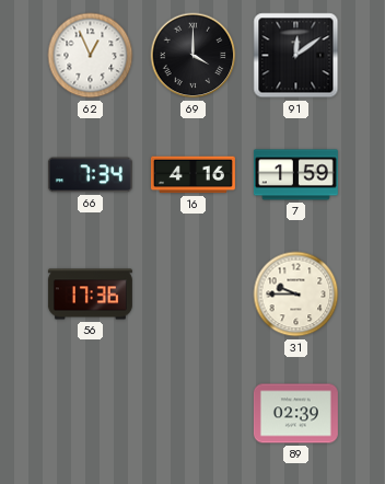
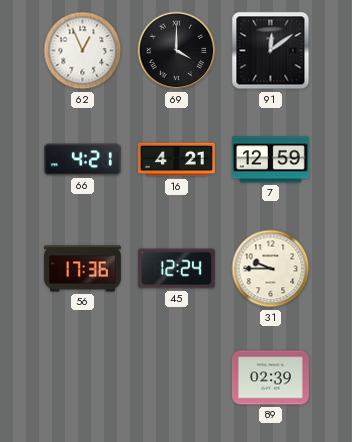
66: 7:34 -> 4:21
16: 4:16 -> 4:21
7: 1:59 -> 12:59
45: none -> 12:24
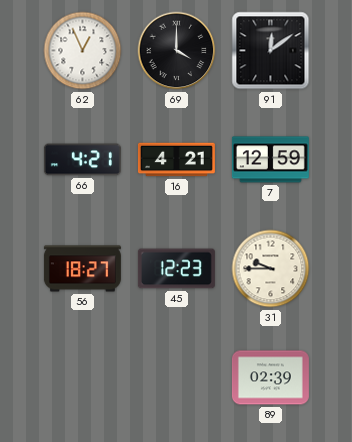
56: 17:36 -> 18:27
45: 12:24 -> 12:23
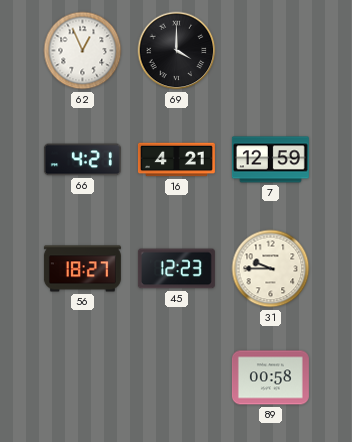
91: 12:09 -> none
89: 02:39 -> 00:58
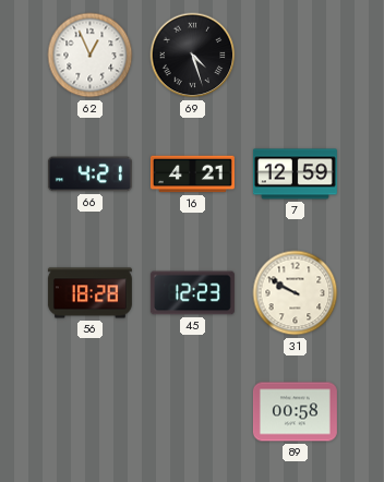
69: 4:00 -> 4:27
56: 18:27 -> 18:28
31: 9:45 -> 9:50
